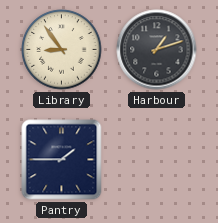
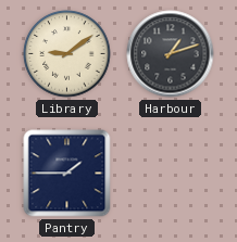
Library: 8:54 -> 9:09
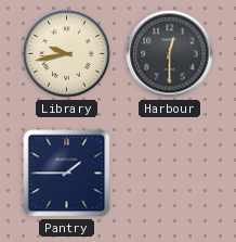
Library: 9:09 -> 9:43
Harbour: 1:12 -> 12:30
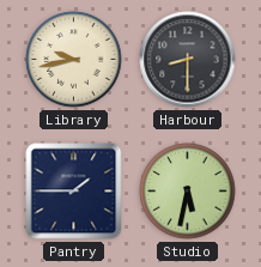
Harbour: 12:30 -> 8:30
Studio: none -> 5:32
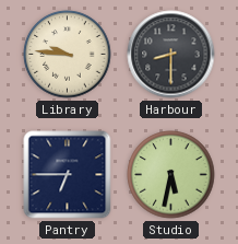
Library: 9:43 -> 9:46
Pantry: 1:45 -> 6:45
